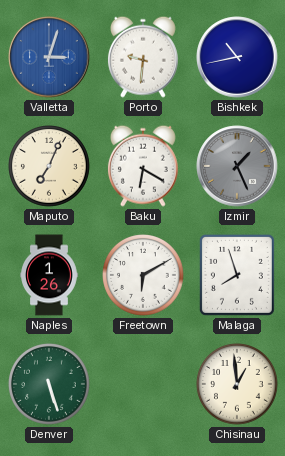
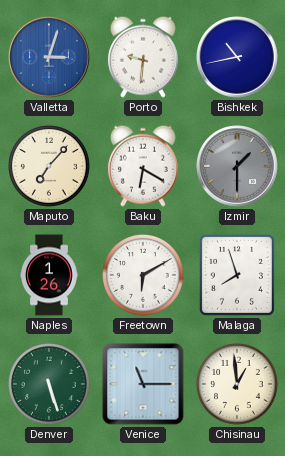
Maputo: 7:04 -> 7:07
Izmir: 1:26 -> 1:30
Venice: none -> 11:15
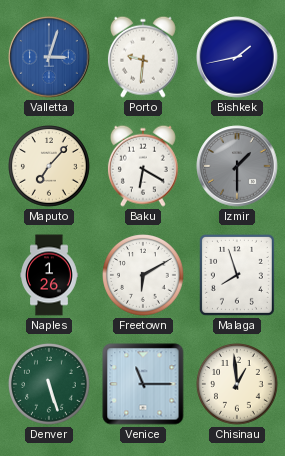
Bishkek: 10:43 -> 1:43
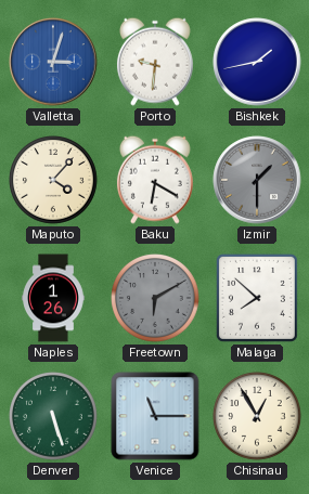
Maputo: 7:07 -> 4:07
Freetown dial: white -> grey
Malaga: 7:57 -> 7:52
Chisinau: 12:59 -> 12:55
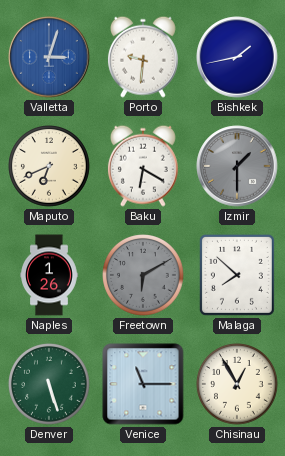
Maputo: 4:07 -> 6:41
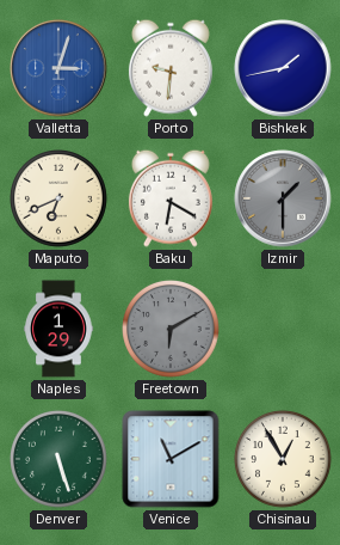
Naples: 1:26 -> 1:29
Malaga: 7:52 -> none
Venice: 11:15 -> 11:10
